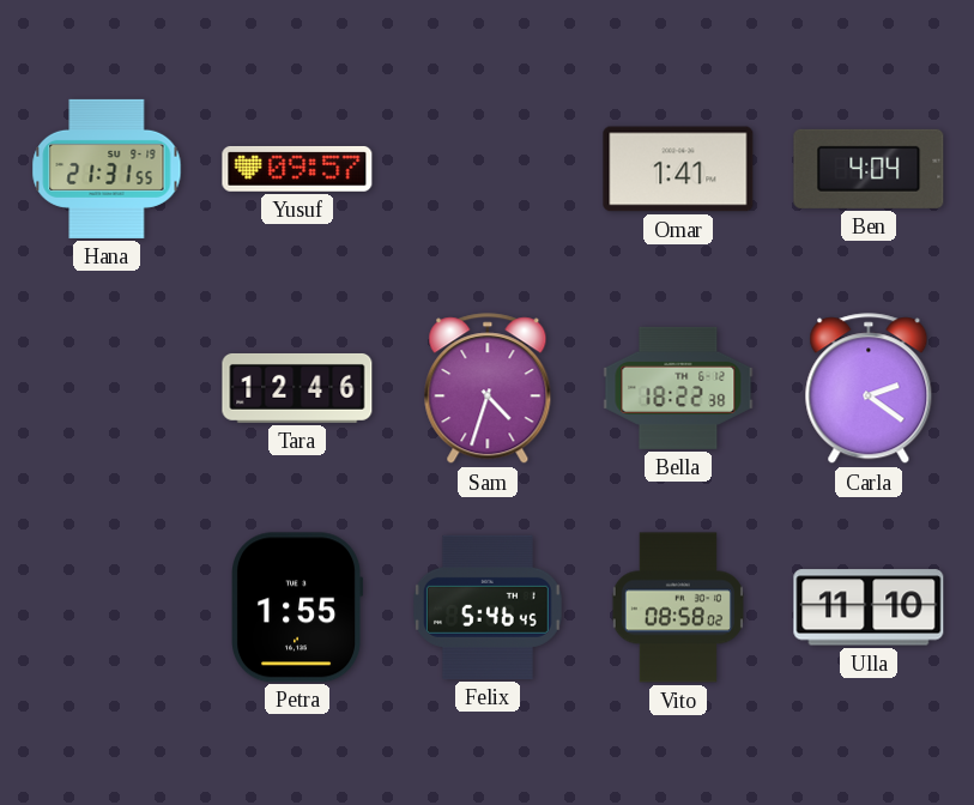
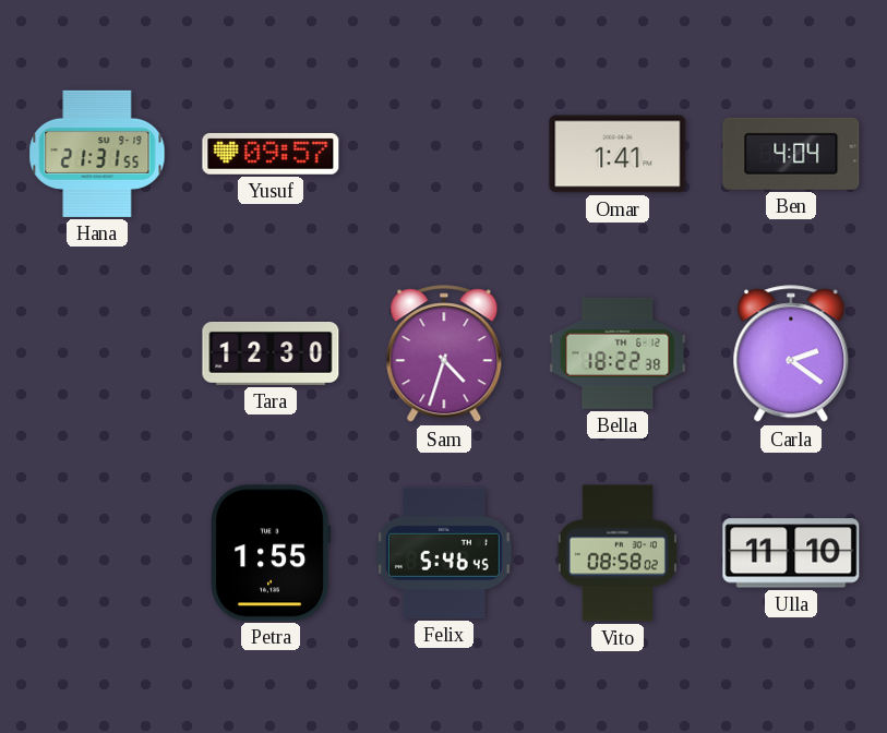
Tara: 12:46 -> 12:30
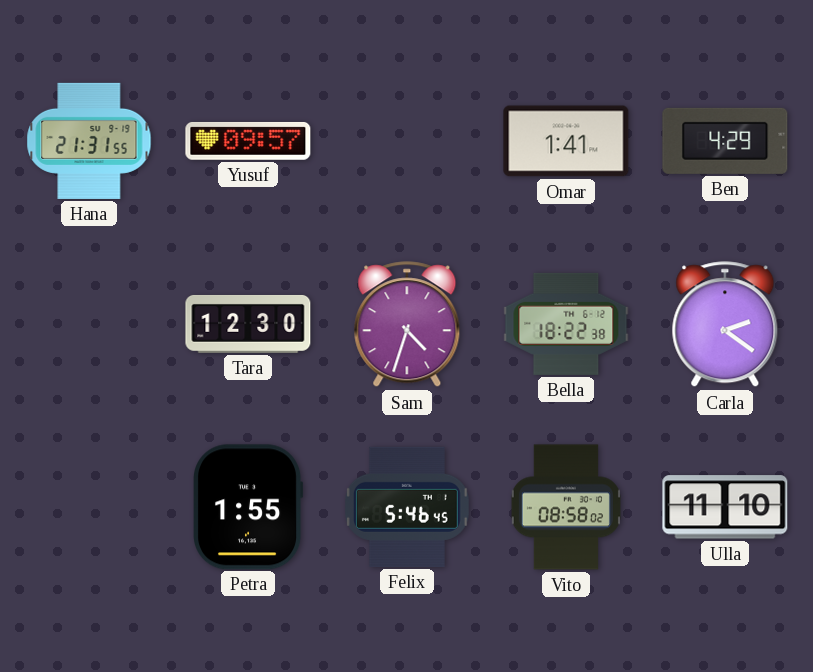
Ben: 4:04 -> 4:29
